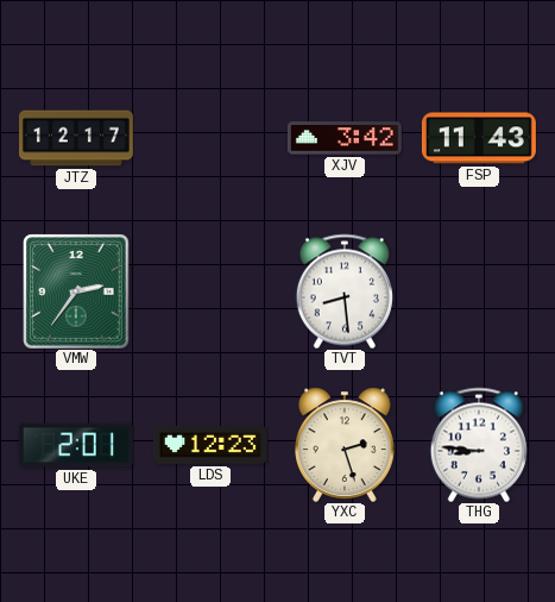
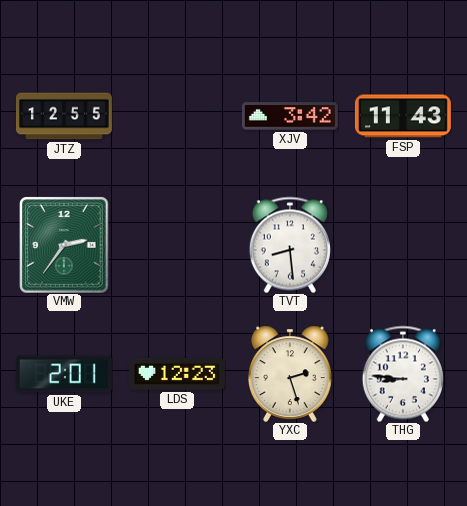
JTZ: 12:17 -> 12:55
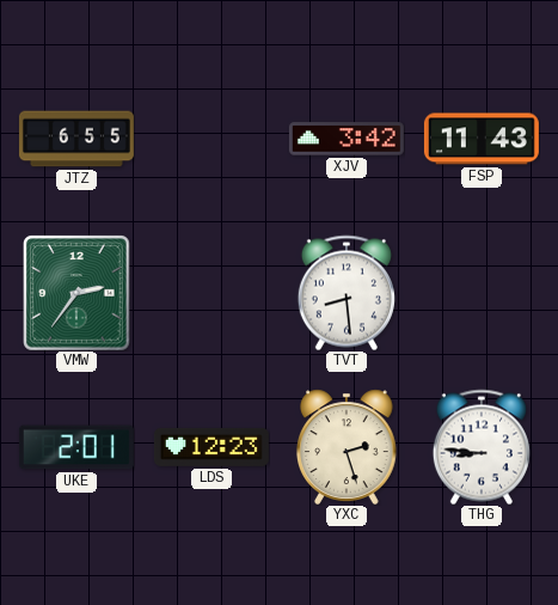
JTZ: 12:55 -> 6:55
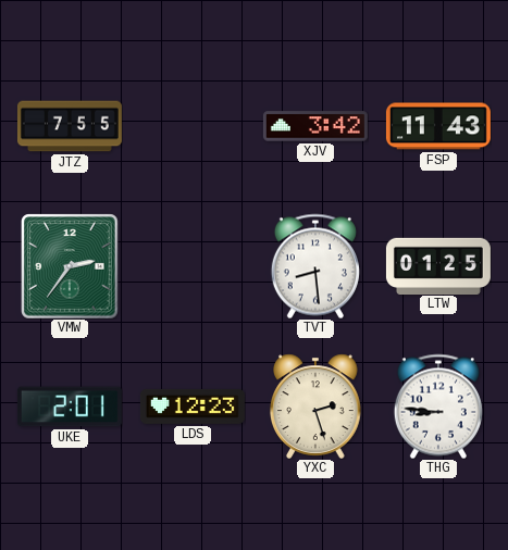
JTZ: 6:55 -> 7:55
LTW: none -> 01:25
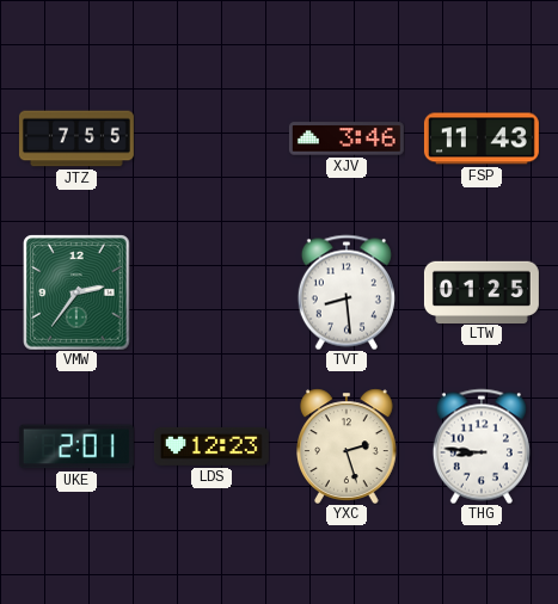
XJV: 3:42 -> 3:46
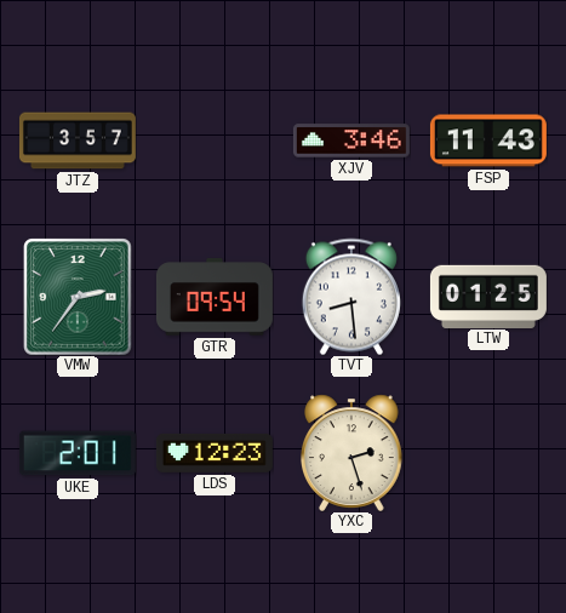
JTZ: 7:55 -> 3:57
GTR: none -> 09:54
THG: 8:46 -> none
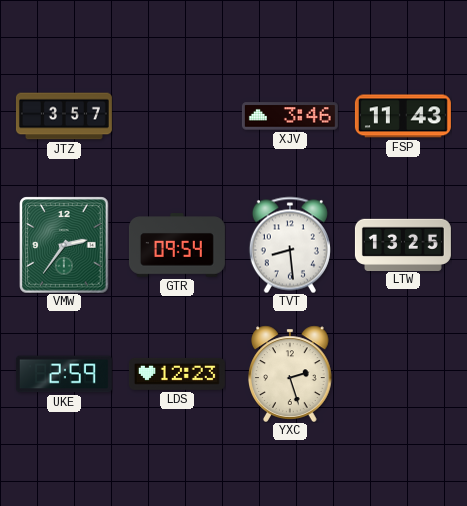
LTW: 01:25 -> 13:25
UKE: 2:01 -> 2:59
